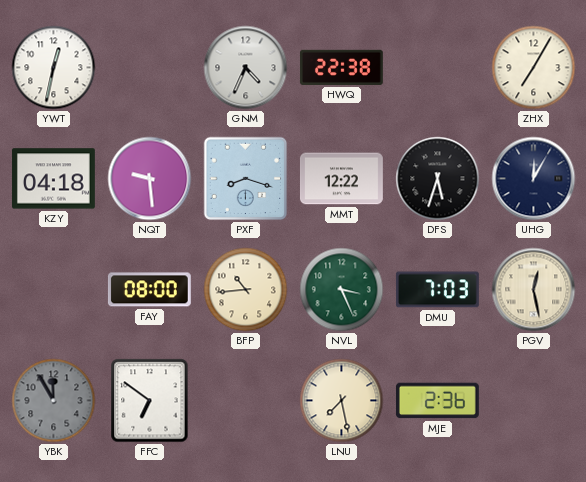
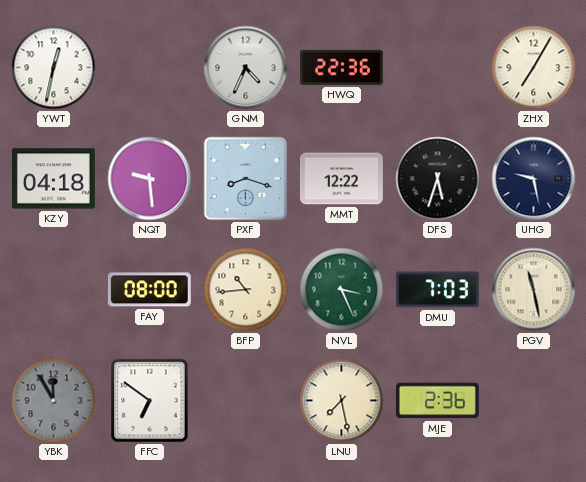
HWQ: 22:38 -> 22:36
UHG: 12:05 -> 9:28
PGV: 12:28 -> 11:28
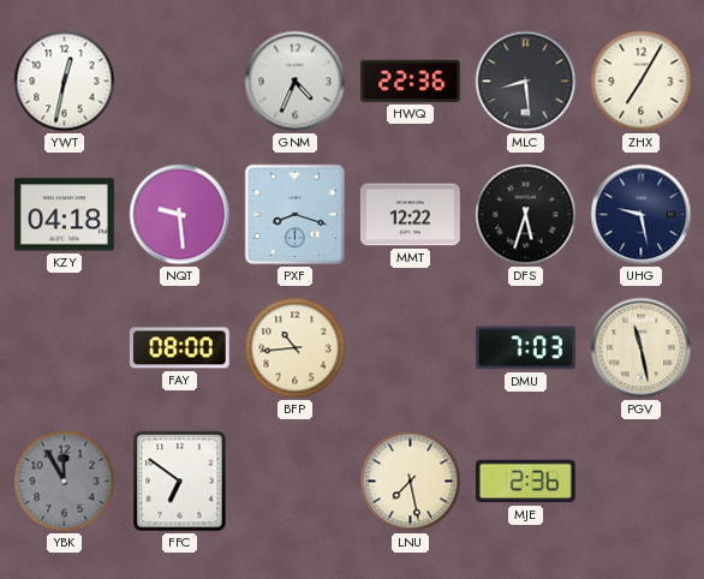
MLC: none -> 8:29
NVL: 3:26 -> none
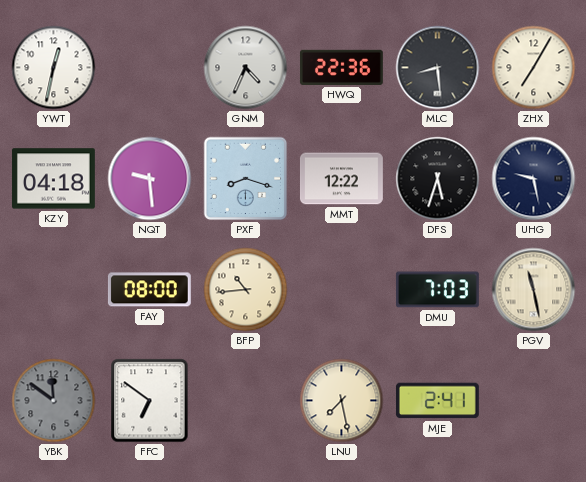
YBK: 11:55 -> 11:51
MJE: 2:36 -> 2:41
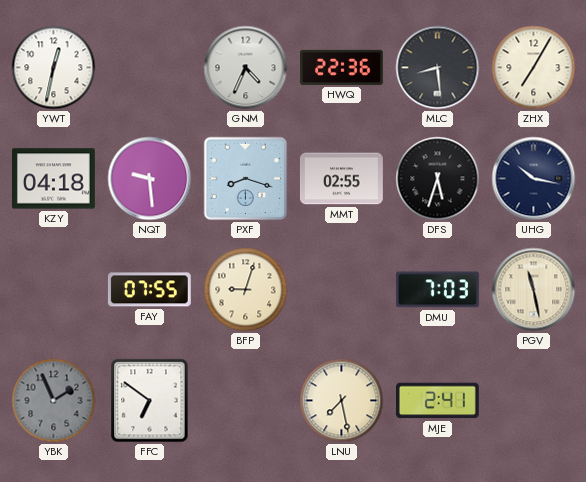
MMT: 12:22 -> 02:55
UHG: 9:28 -> 10:17
FAY: 08:00 -> 07:55
BFP: 10:44 -> 9:03
YBK: 11:51 -> 1:56
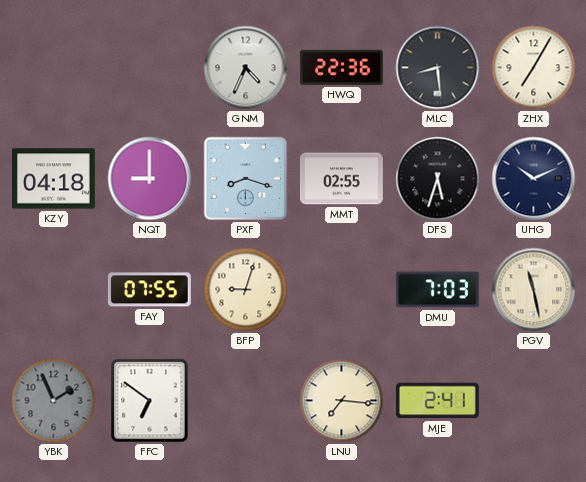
YWT: 12:32 -> none
NQT: 9:29 -> 9:00
UHG: 10:17 -> 10:11
LNU: 7:28 -> 7:16
